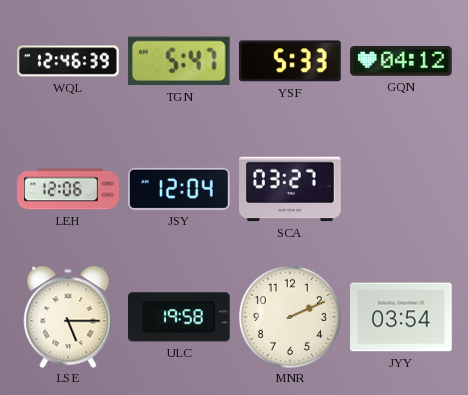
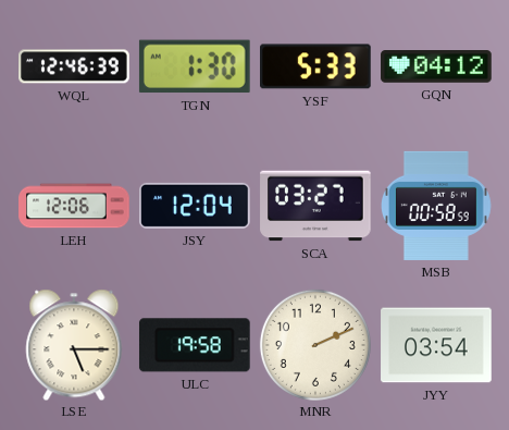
TGN: 5:47 -> 1:30
MSB: none -> 00:58
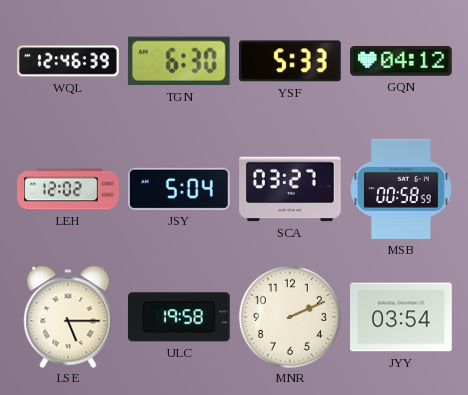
TGN: 1:30 -> 6:30
LEH: 12:06 -> 12:02
JSY: 12:04 -> 5:04
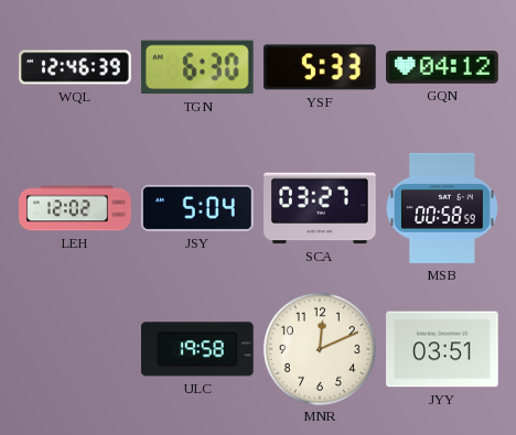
LSE: 5:15 -> none
MNR: 2:11 -> 12:11
JYY: 03:54 -> 03:51
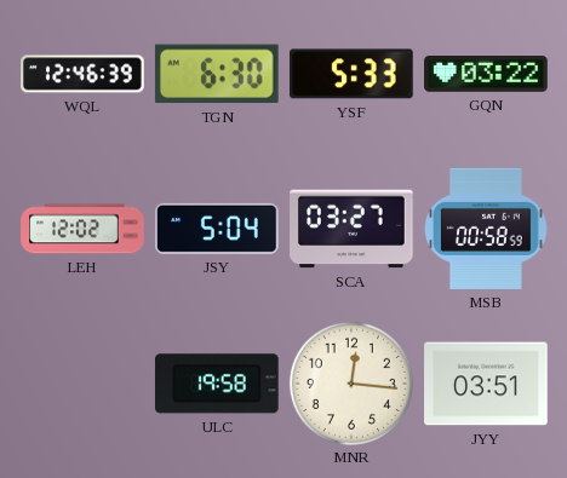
GQN: 04:12 -> 03:22
MNR: 12:11 -> 12:16
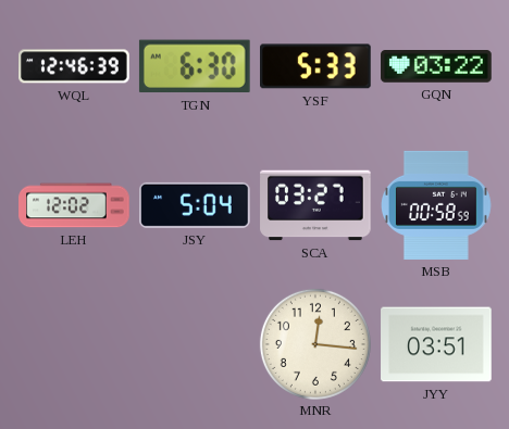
ULC: 19:58 -> none
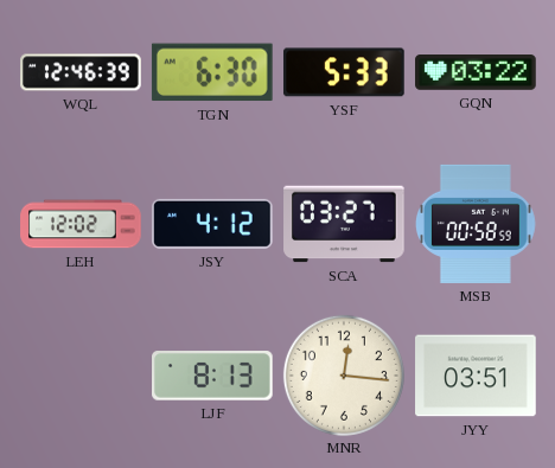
JSY: 5:04 -> 4:12
LJF: none -> 8:13
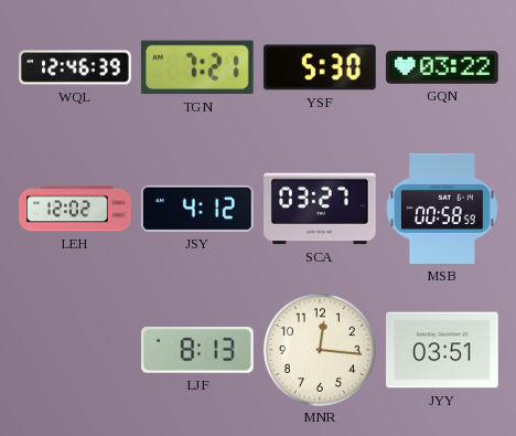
TGN: 6:30 -> 7:21
YSF: 5:33 -> 5:30
